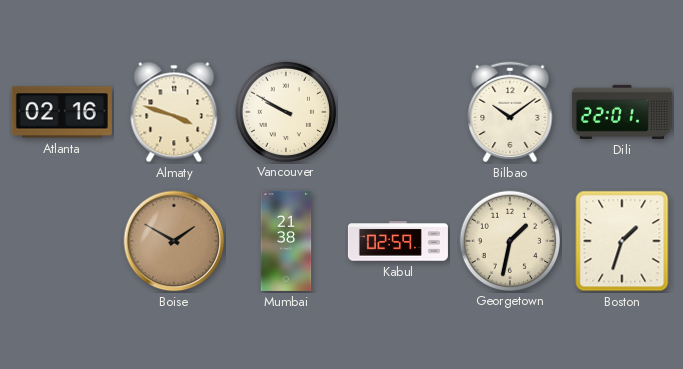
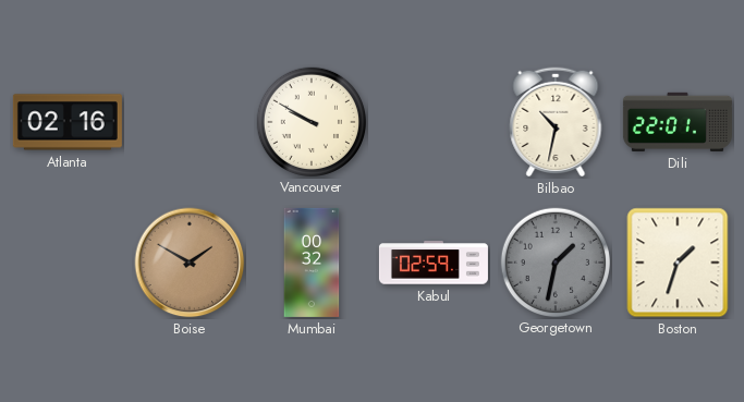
Almaty: 3:48 -> none
Bilbao: 10:09 -> 10:32
Mumbai: 21:38 -> 00:32
Georgetown dial: cream -> grey
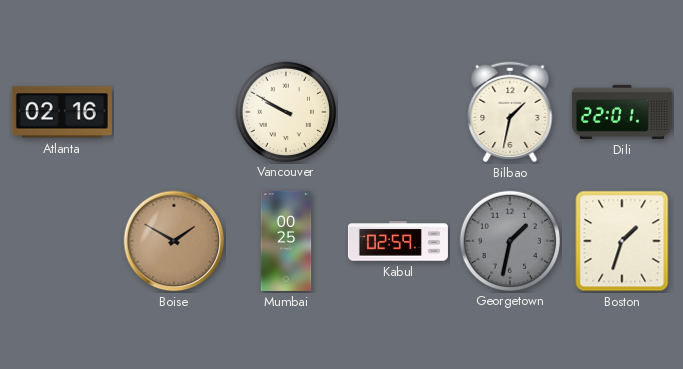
Bilbao: 10:32 -> 1:32
Mumbai: 00:32 -> 00:25
